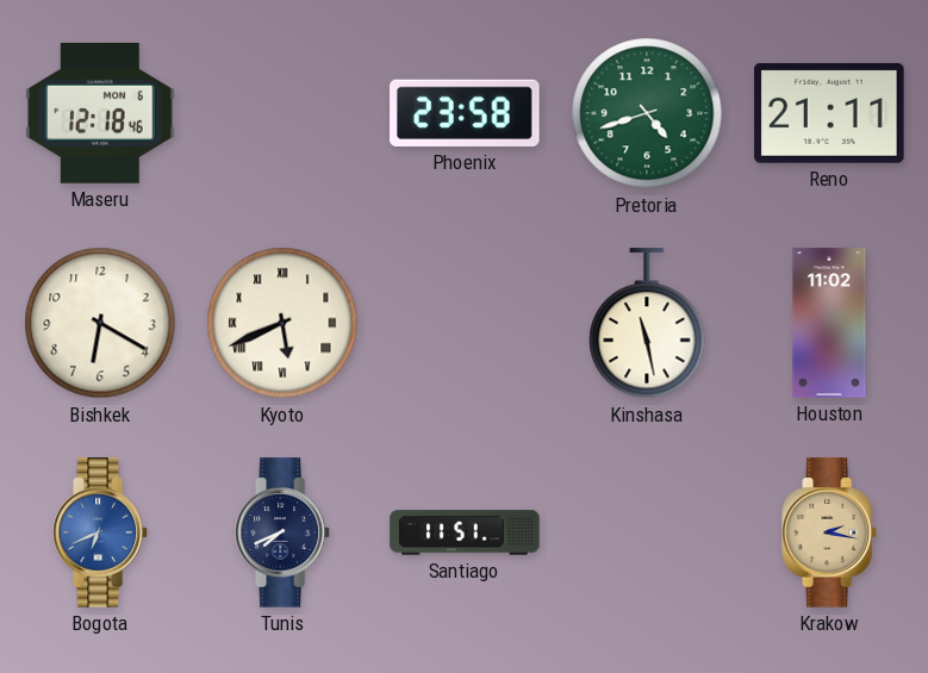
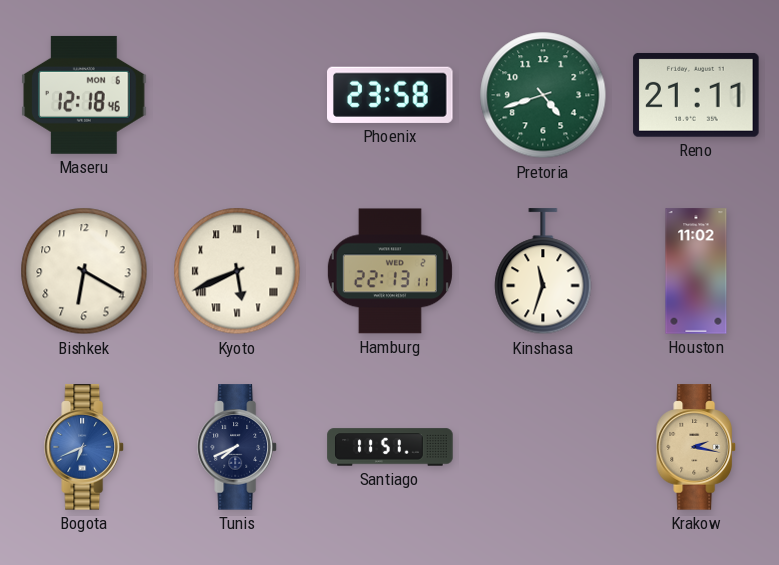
Hamburg: none -> 22:13
Kinshasa: 11:28 -> 11:33
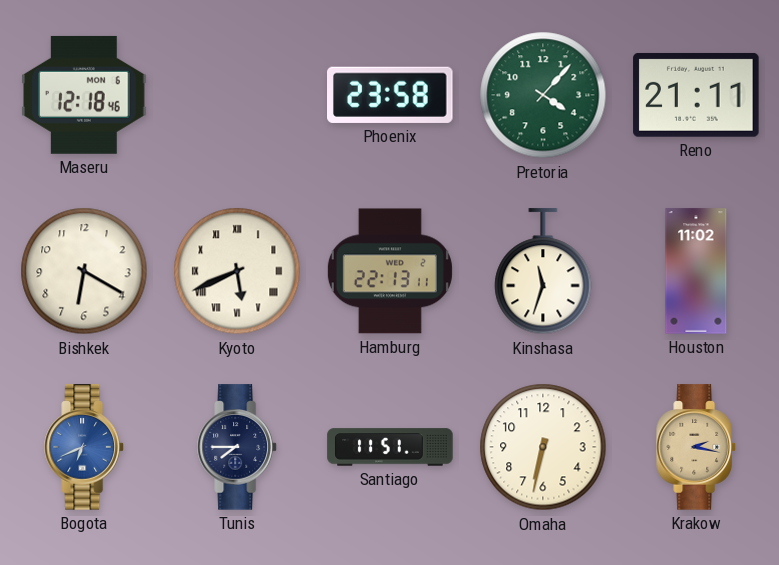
Pretoria: 4:42 -> 4:07
Tunis: 7:41 -> 7:45
Omaha: none -> 6:32
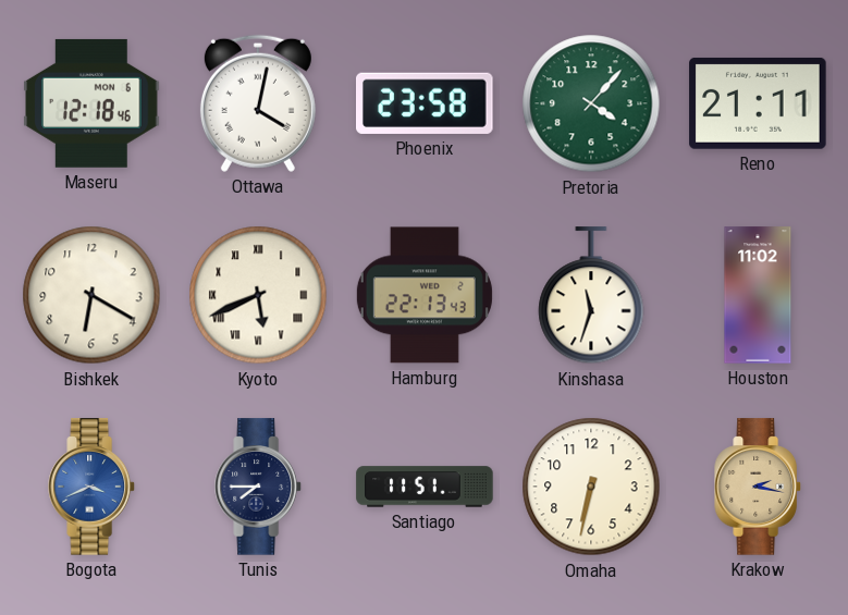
Ottawa: none -> 4:02
Hamburg: 22:13:11 -> 22:13:43
Bogota: 6:41 -> 3:41
